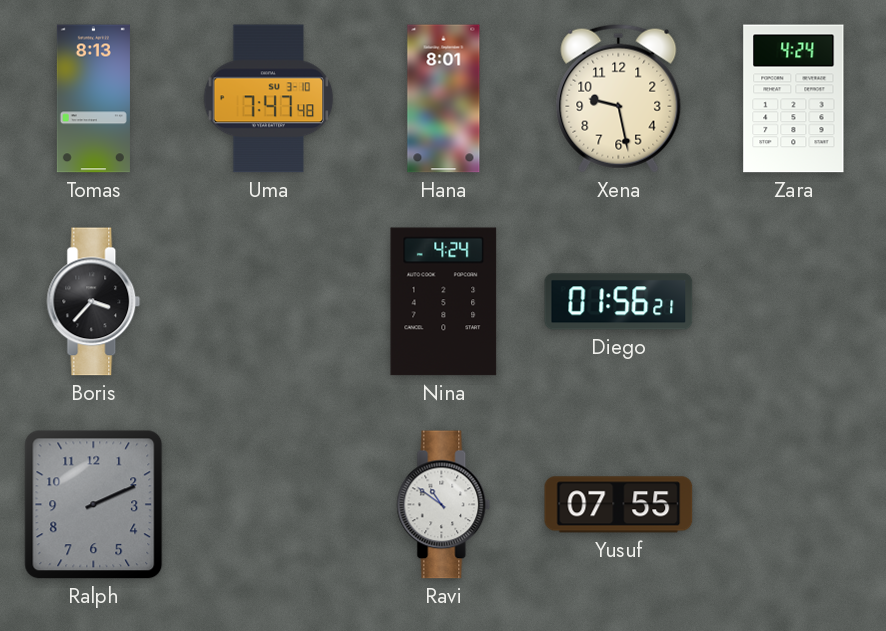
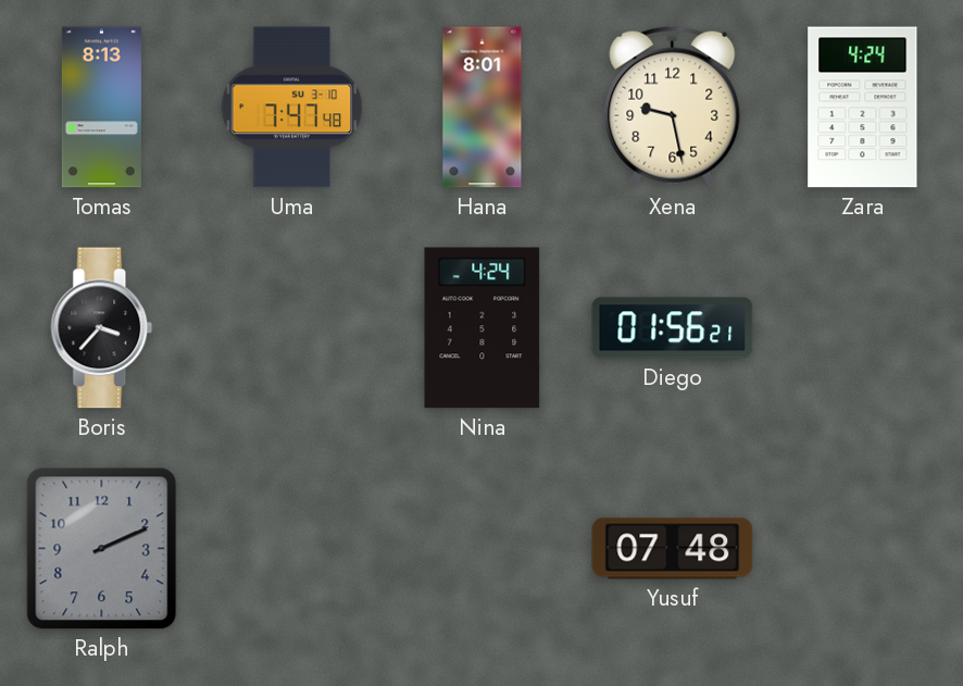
Ravi: 10:51 -> none
Yusuf: 07:55 -> 07:48
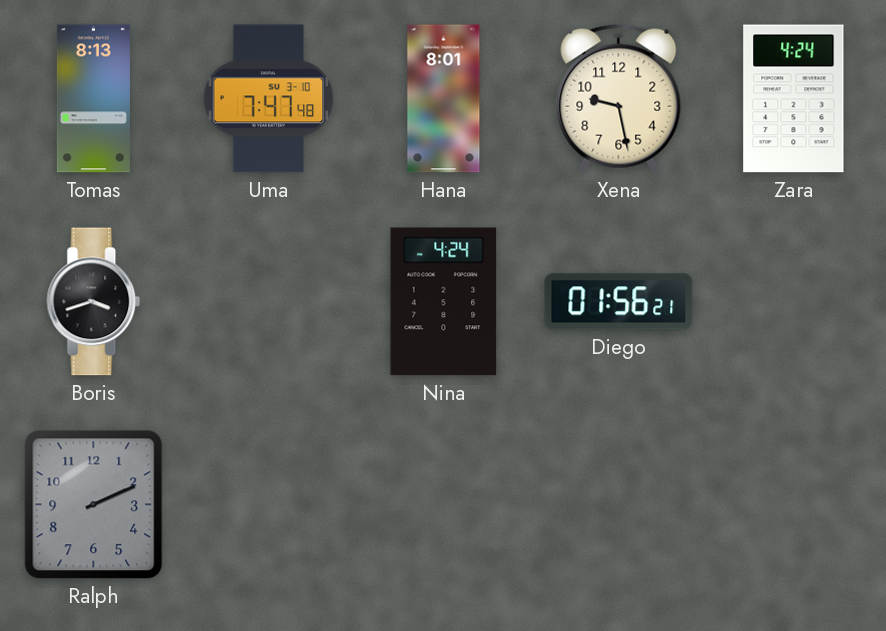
Boris: 3:37 -> 3:42
Yusuf: 07:48 -> none
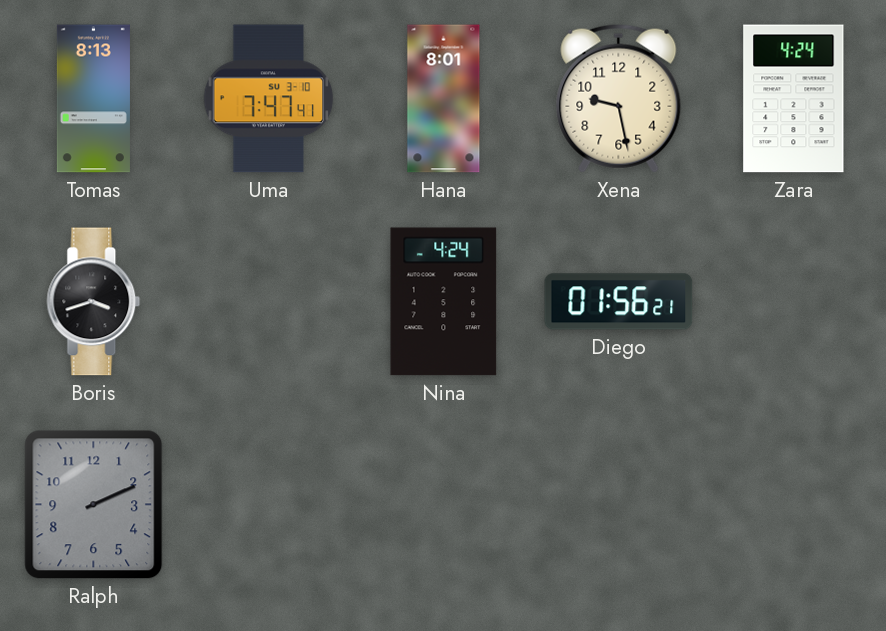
Uma: 7:47:48 -> 7:47:41
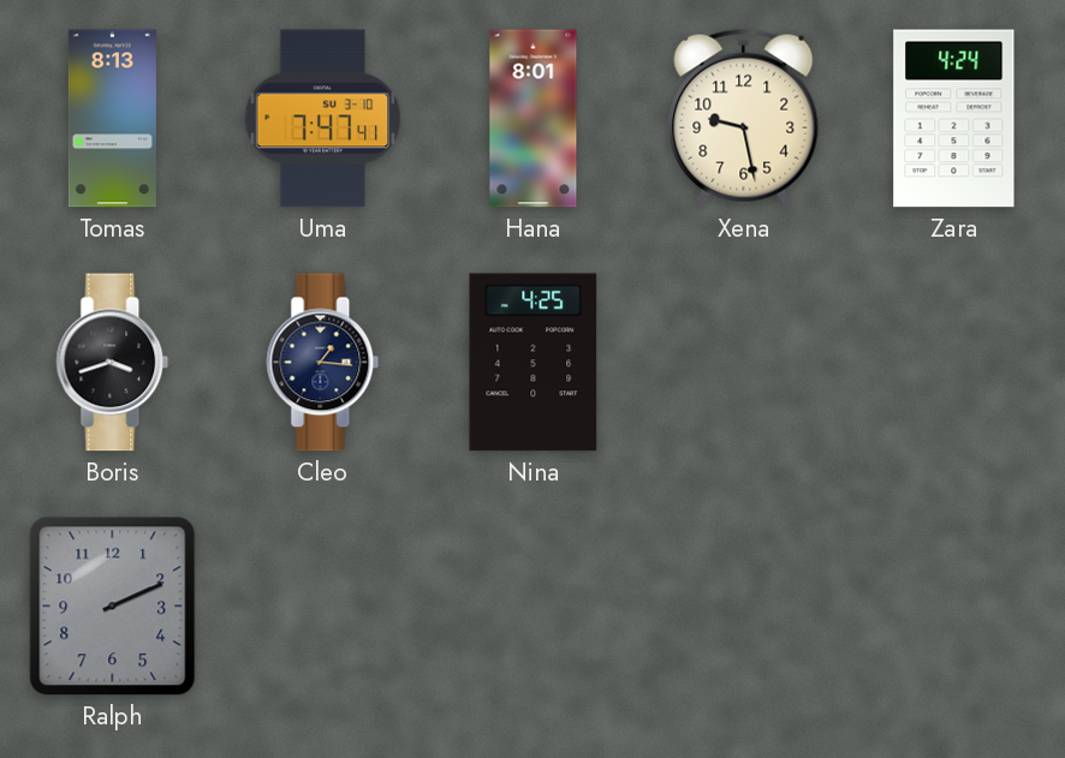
Cleo: none -> 1:16
Nina: 4:24 -> 4:25
Diego: 01:56 -> none
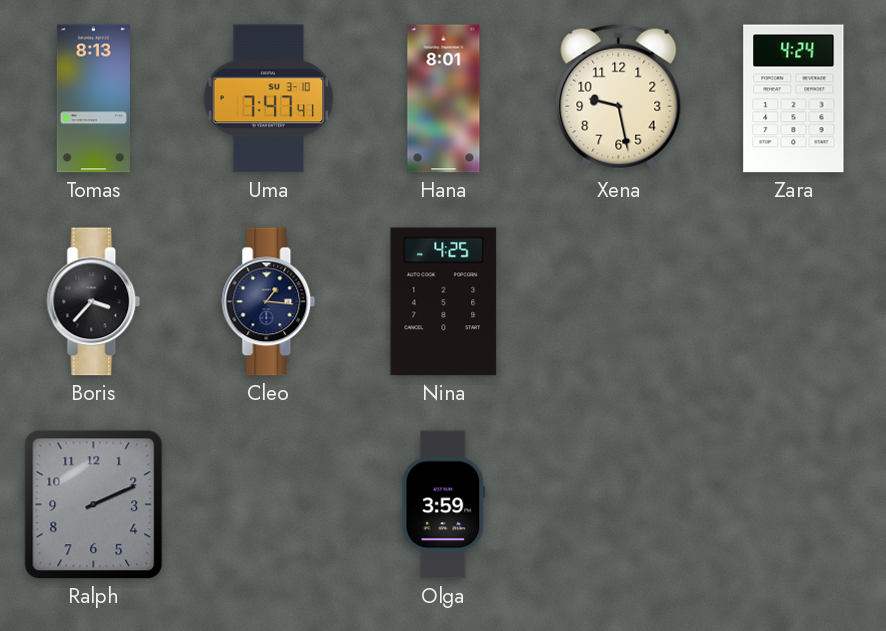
Boris: 3:42 -> 3:37
Olga: none -> 3:59
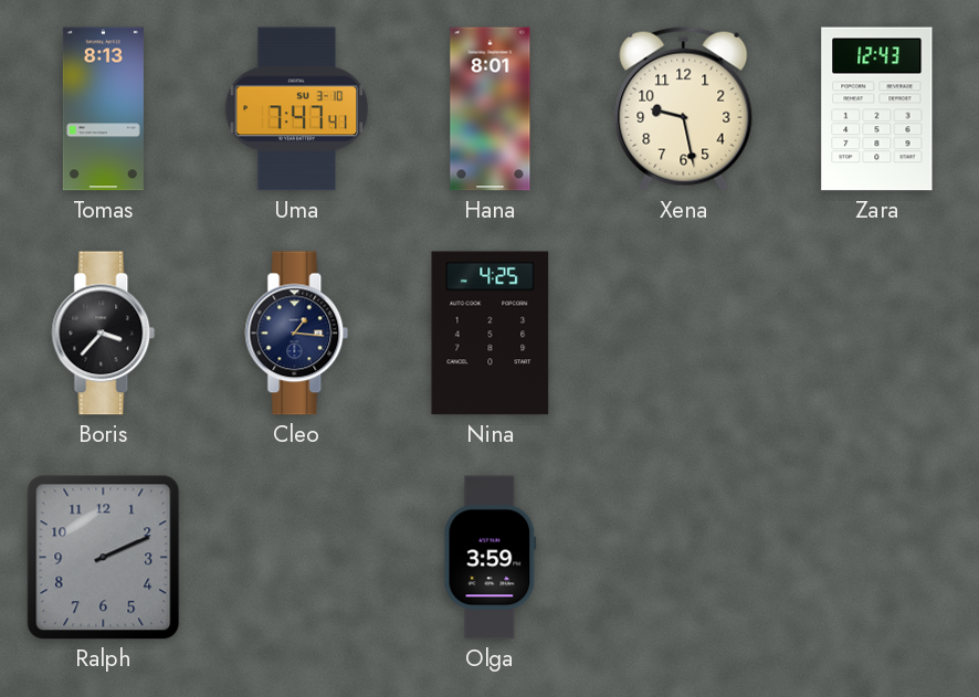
Zara: 4:24 -> 12:43
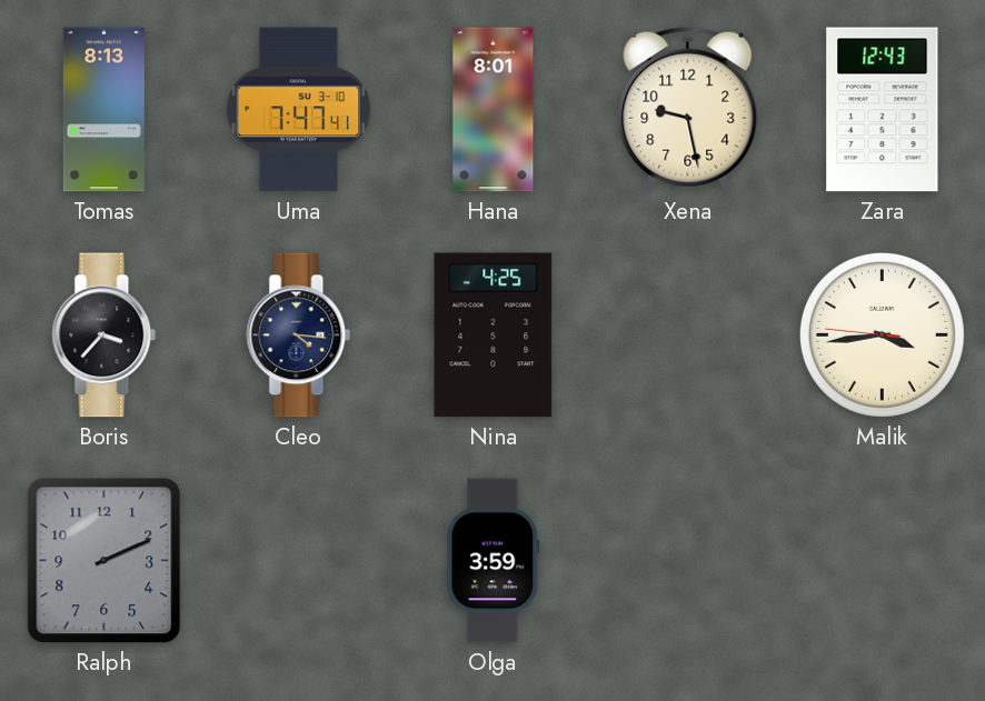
Cleo: 1:16 -> 4:16
Malik: none -> 3:43
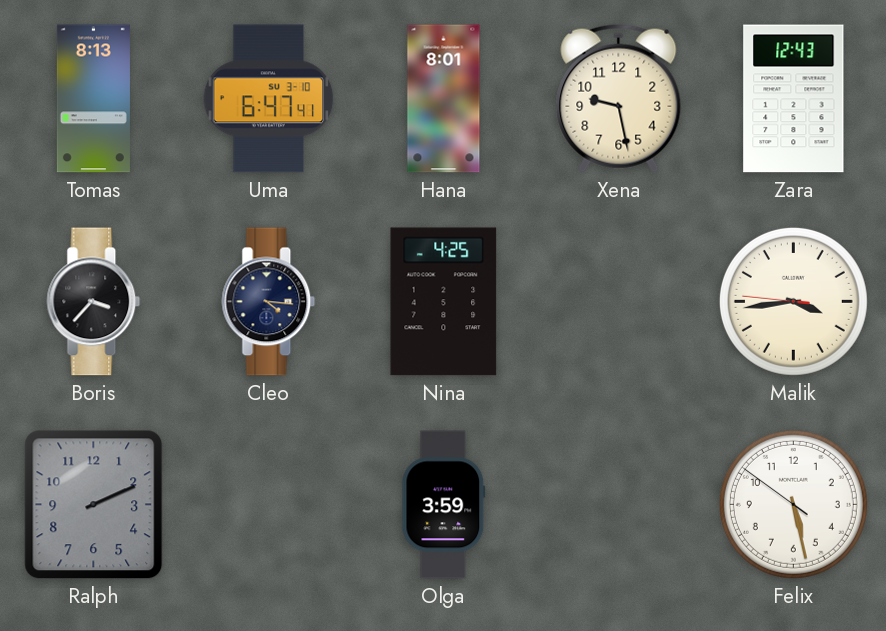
Uma: 7:47 -> 6:47
Felix: none -> 5:27
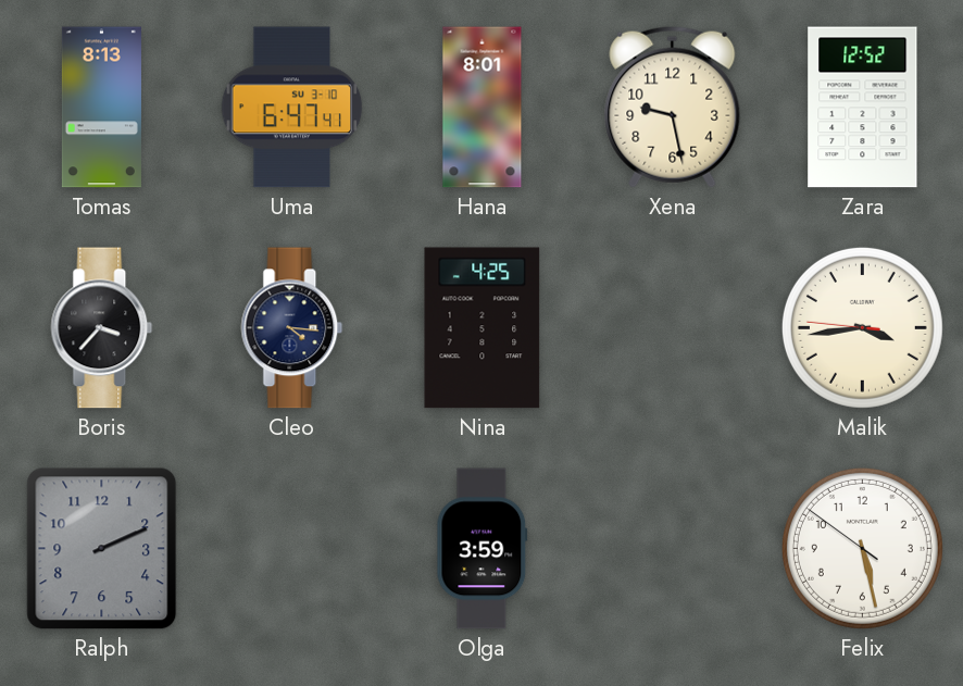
Zara: 12:43 -> 12:52
